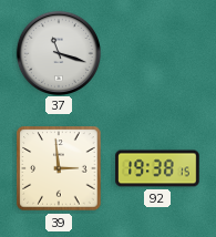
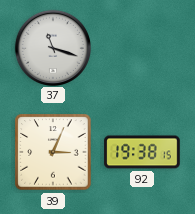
39: 2:59 -> 3:04
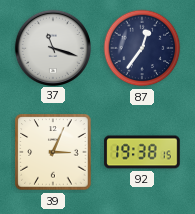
87: none -> 12:36
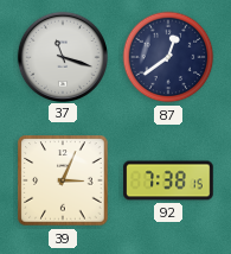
87: 12:36 -> 12:39
92: 19:38 -> 7:38
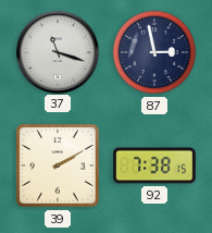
87: 12:39 -> 2:58
39: 3:04 -> 2:10
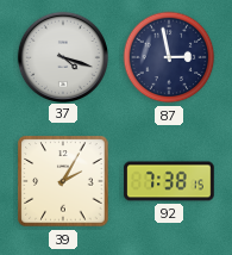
37: 11:18 -> 4:18
39: 2:10 -> 2:05
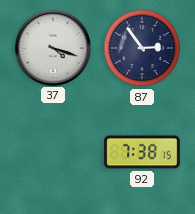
87: 2:58 -> 2:54
39: 2:05 -> none
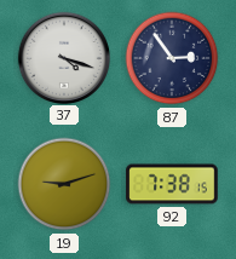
19: none -> 9:12
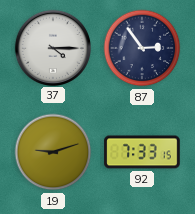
37: 4:18 -> 4:15
92: 7:38 -> 7:33
